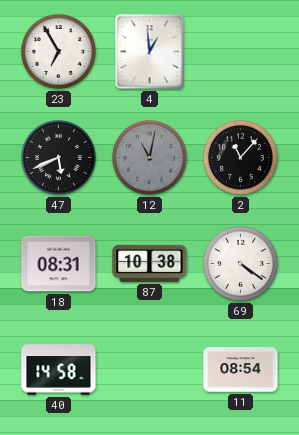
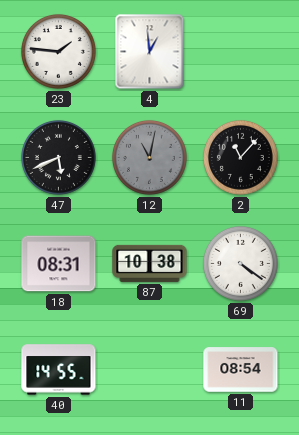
23: 6:55 -> 1:46
40: 14:58 -> 14:55
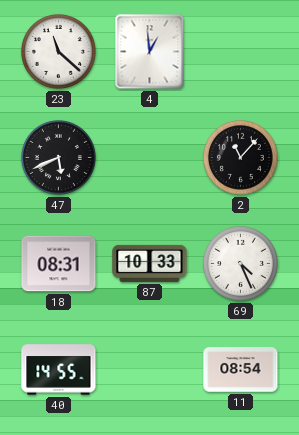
23: 1:46 -> 11:22
12: 11:02 -> none
87: 10:38 -> 10:33
69: 4:21 -> 4:26
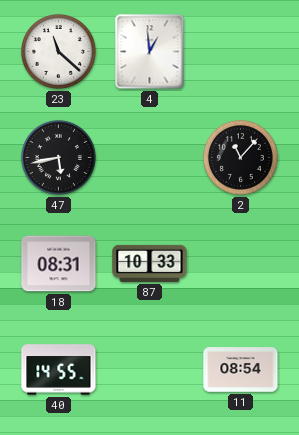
47: 5:41 -> 5:43
69: 4:26 -> none
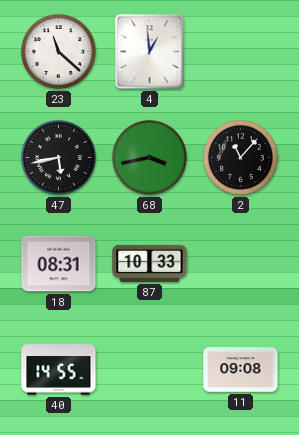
68: none -> 3:43
11: 08:54 -> 09:08
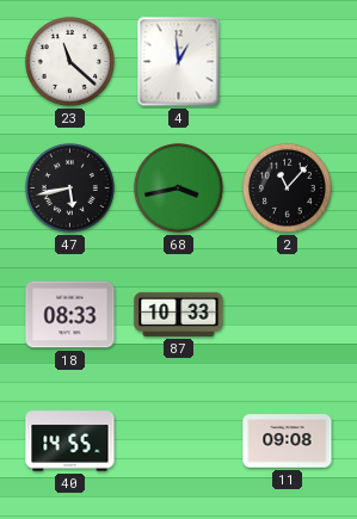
18: 08:31 -> 08:33
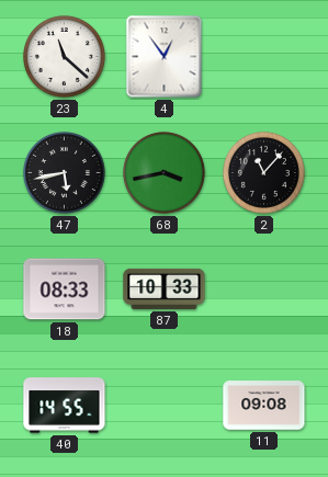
4: 12:59 -> 12:54
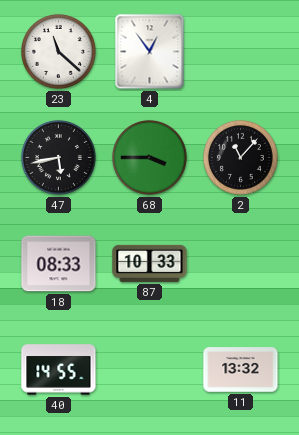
68: 3:43 -> 3:45
11: 09:08 -> 13:32
